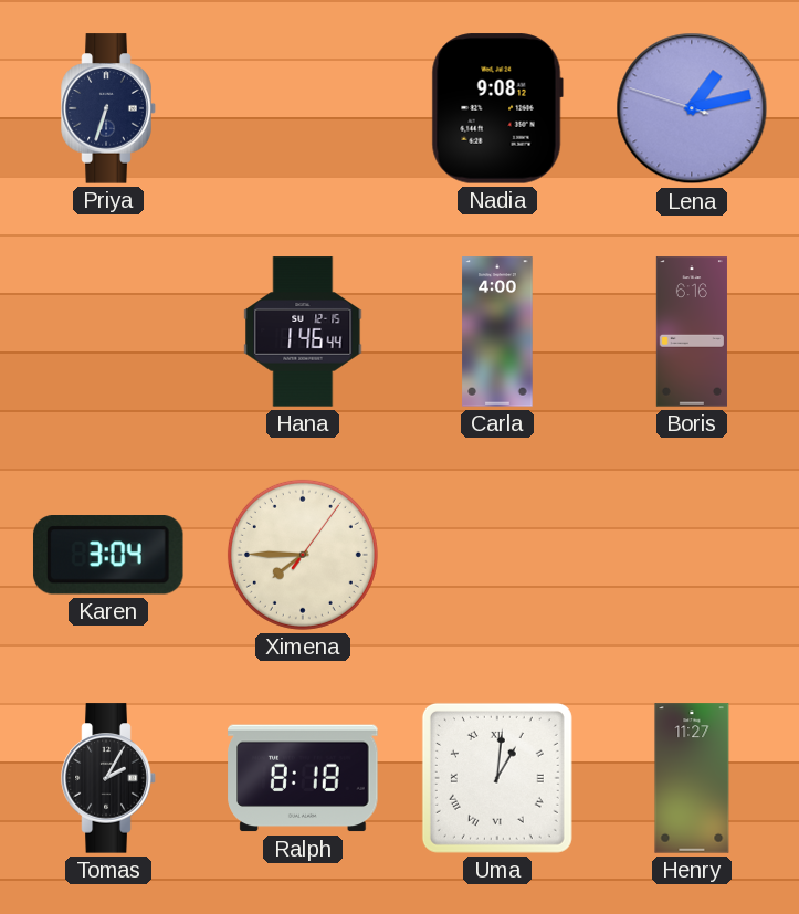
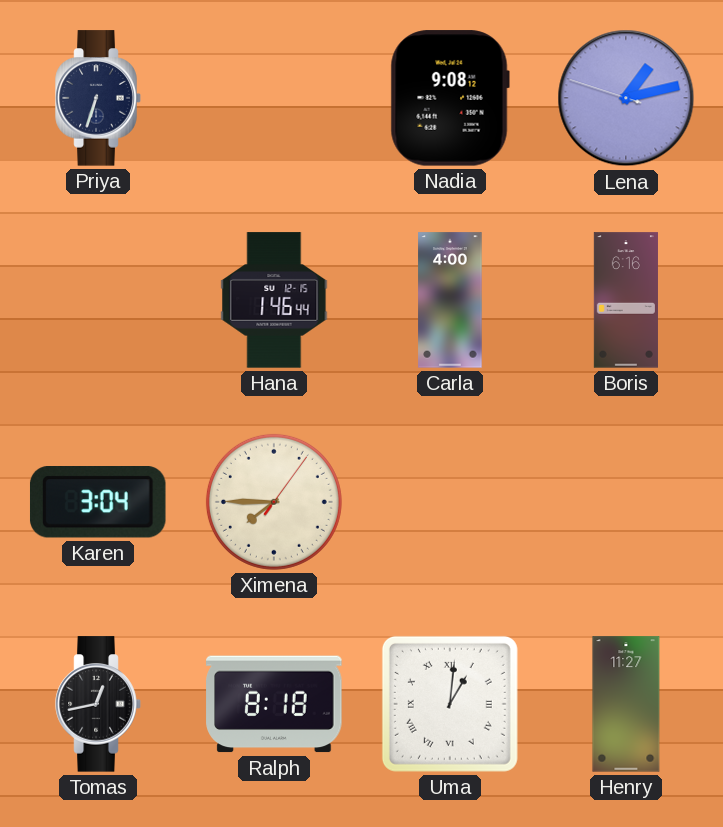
Tomas: 2:05 -> 12:43
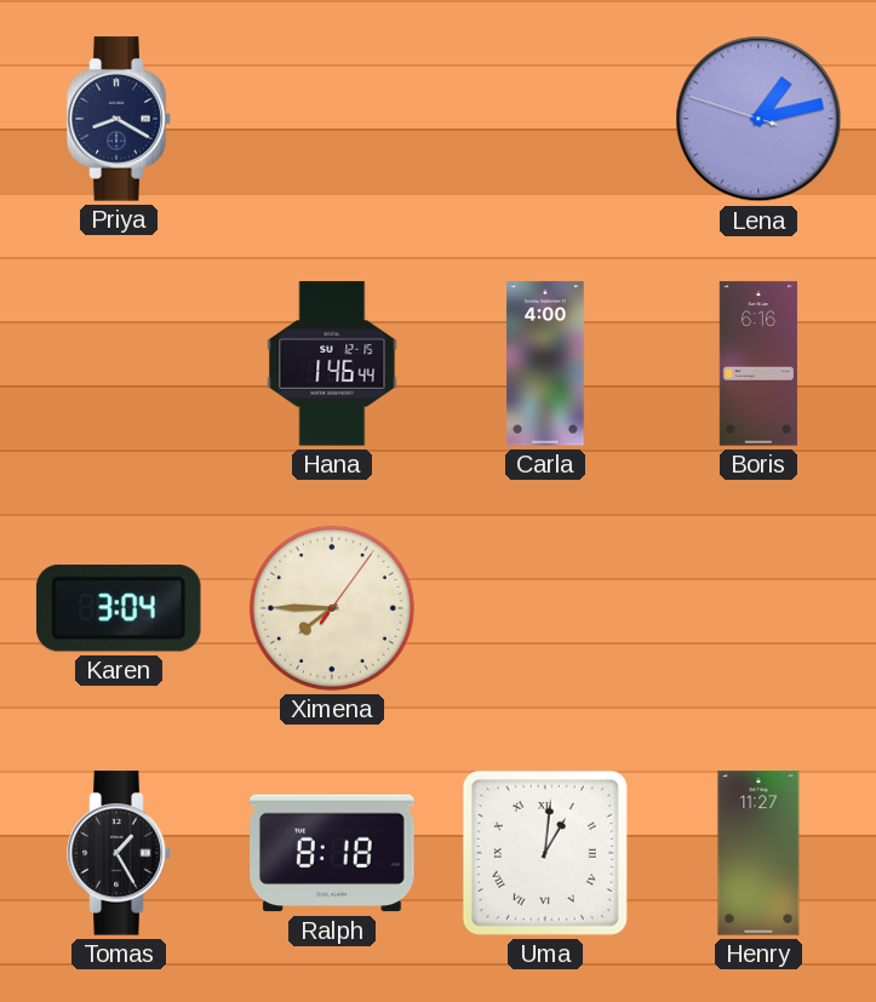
Priya: 6:33 -> 8:20
Nadia: 9:08 -> none
Tomas: 12:43 -> 1:25
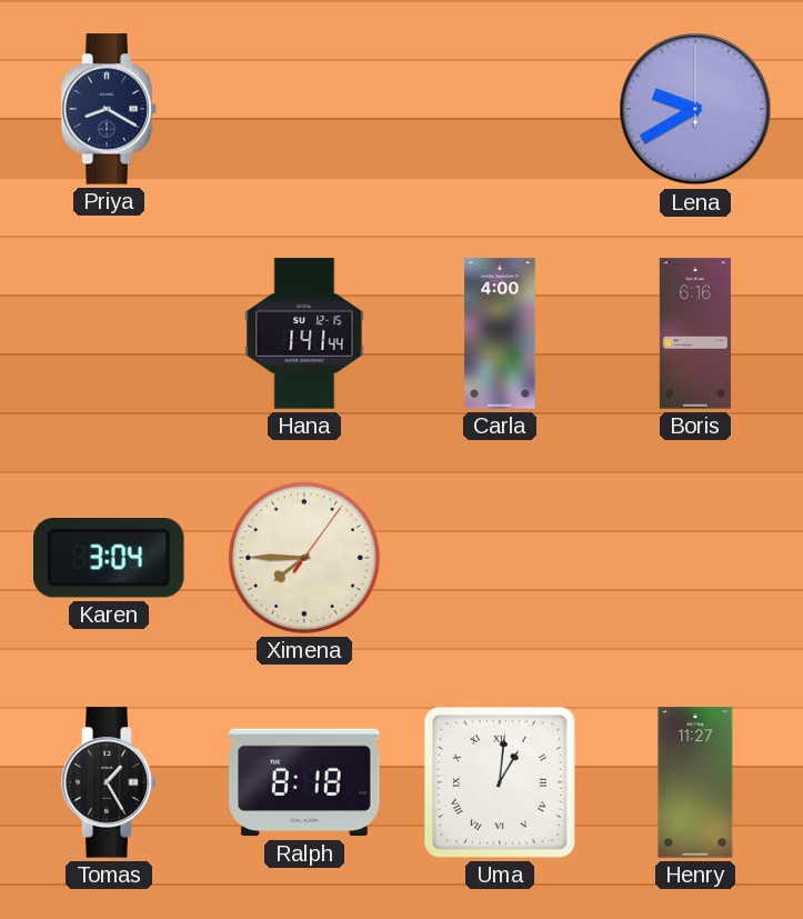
Lena: 1:12 -> 9:40
Hana: 1:46 -> 1:41
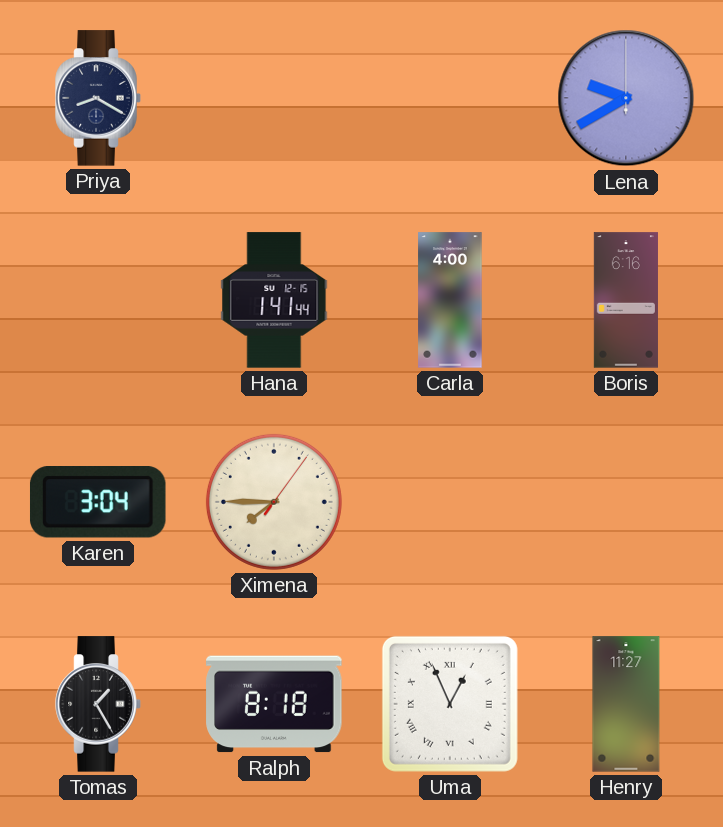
Uma: 1:01 -> 12:56
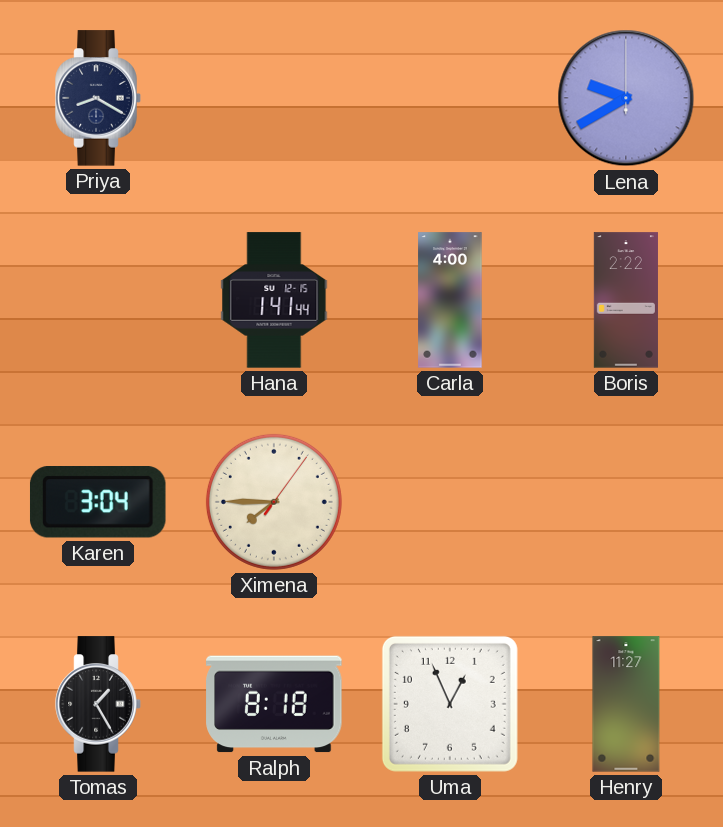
Boris: 6:16 -> 2:22
Uma numerals: Roman -> Arabic
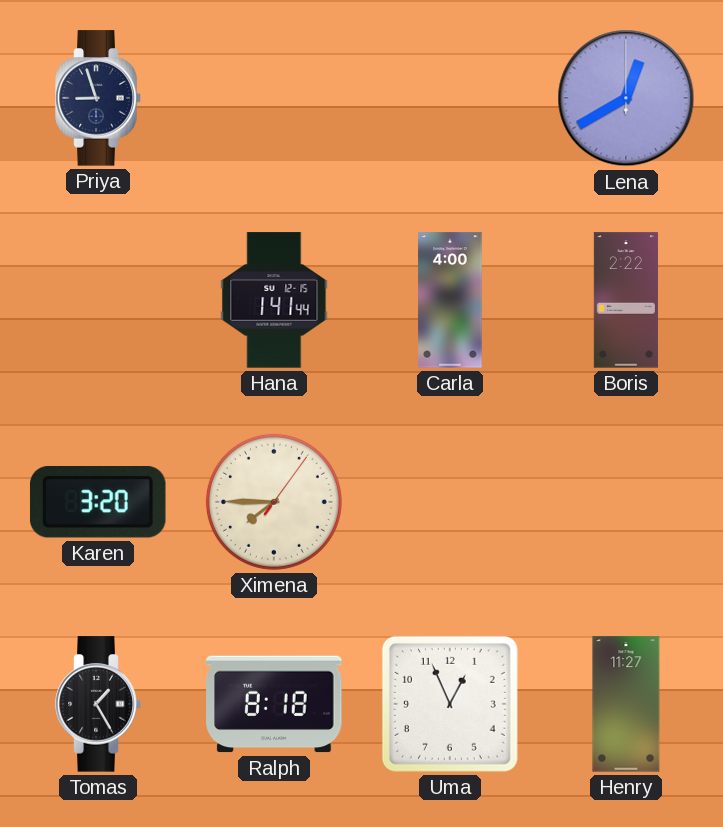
Priya: 8:20 -> 8:57
Lena: 9:40 -> 12:40
Karen: 3:04 -> 3:20
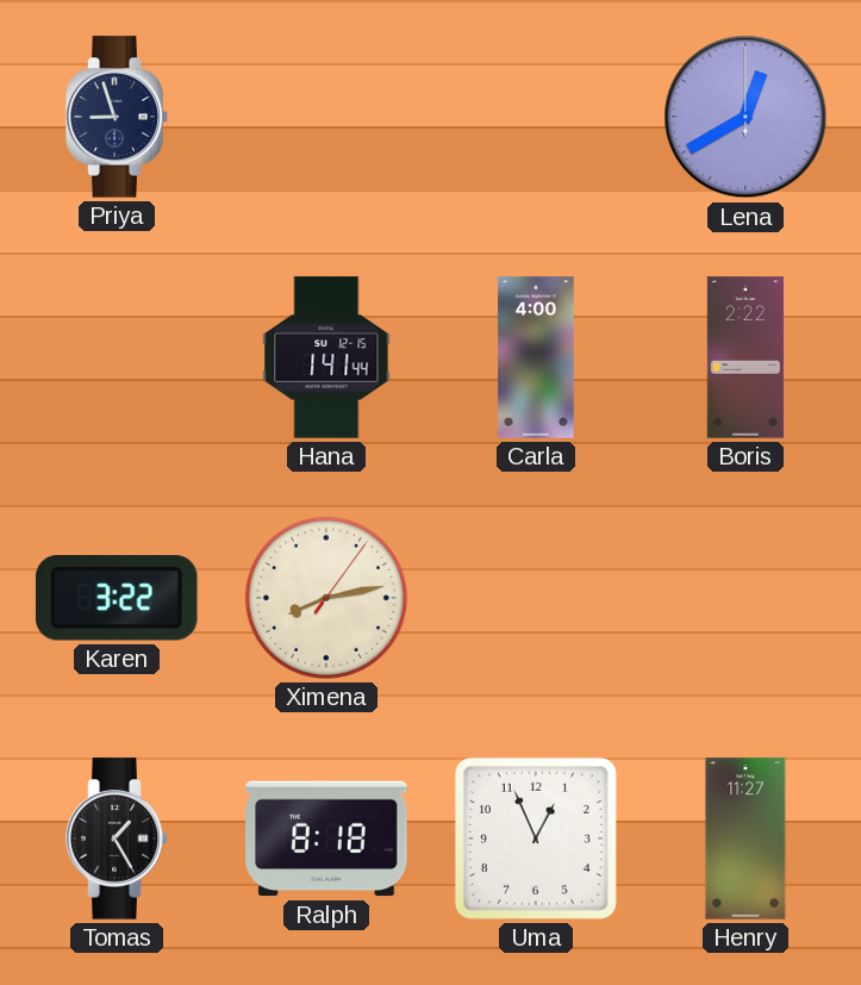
Karen: 3:20 -> 3:22
Ximena: 7:45 -> 8:13
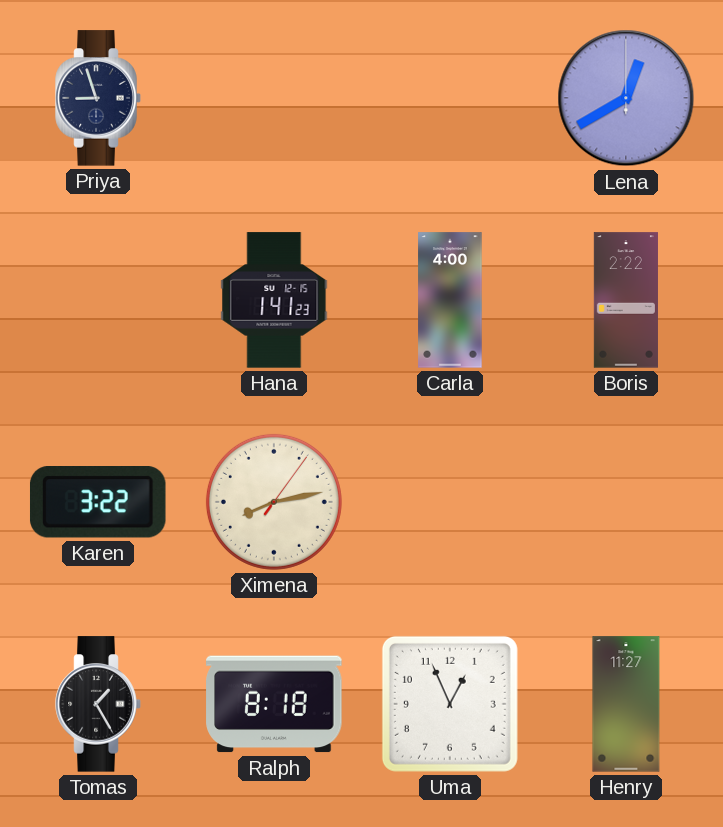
Hana: 1:41:44 -> 1:41:23
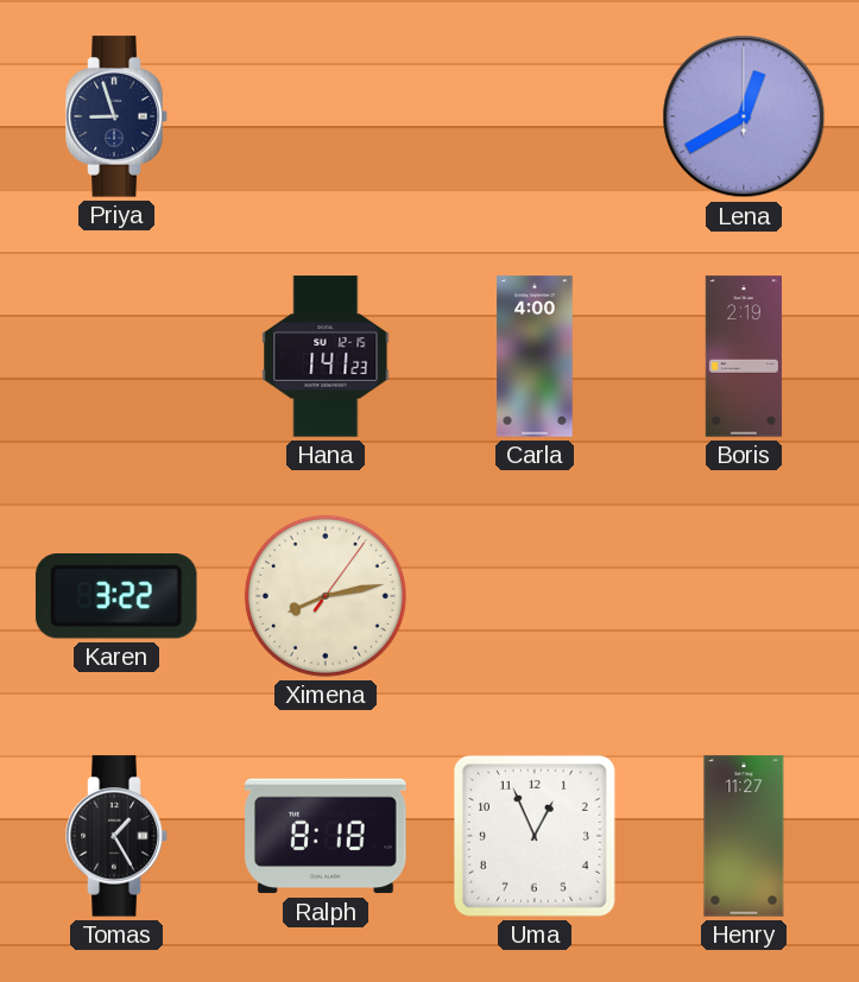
Boris: 2:22 -> 2:19
